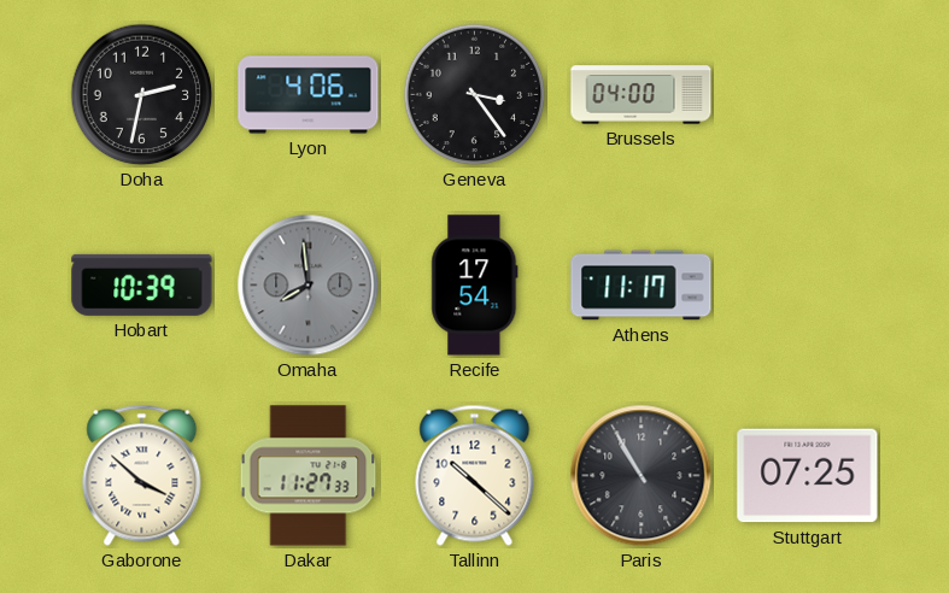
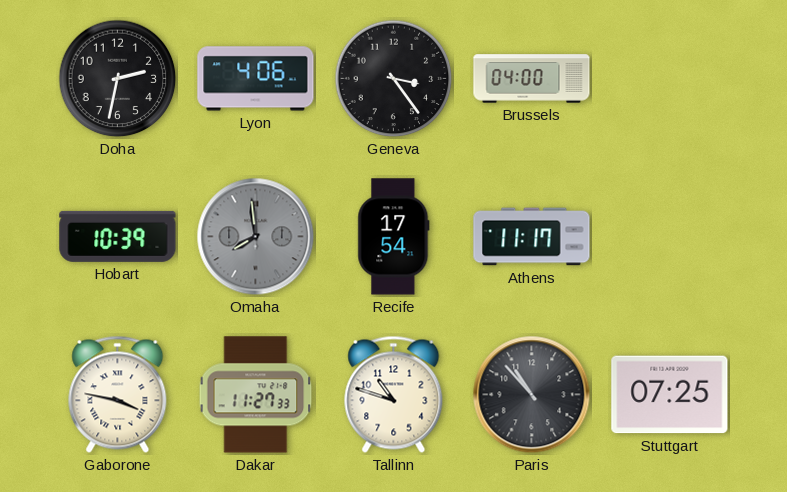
Gaborone: 3:52 -> 3:47
Tallinn: 10:22 -> 10:48
Paris: 10:55 -> 10:53
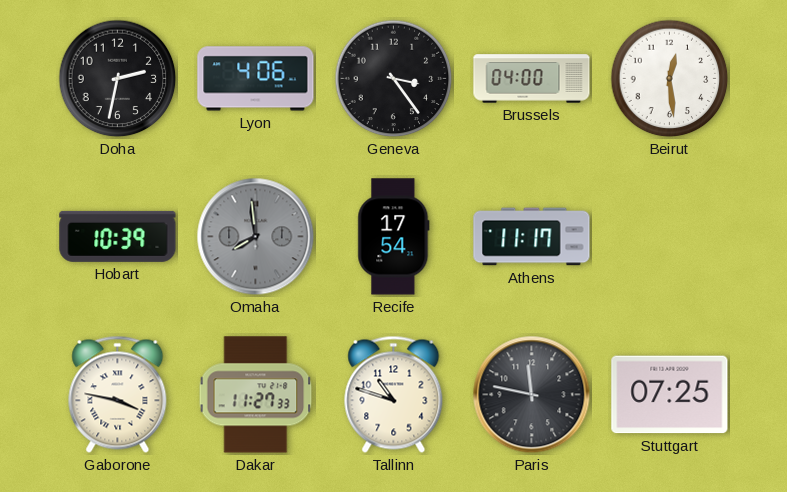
Beirut: none -> 12:29
Paris: 10:53 -> 11:47
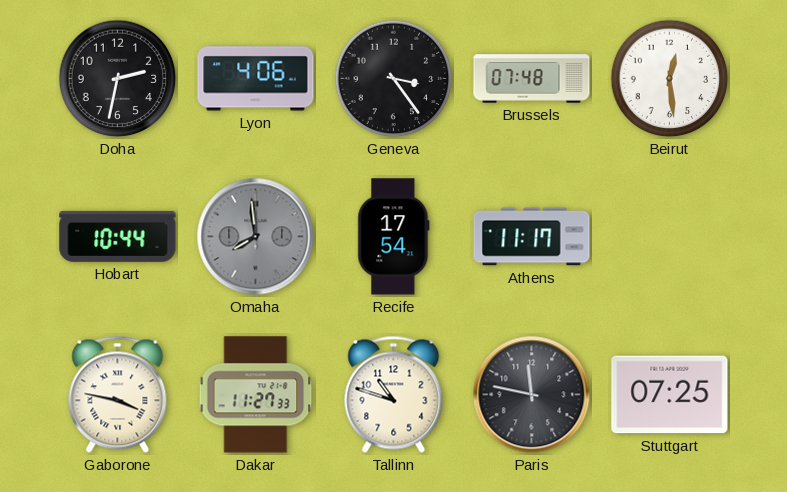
Brussels: 04:00 -> 07:48
Hobart: 10:39 -> 10:44
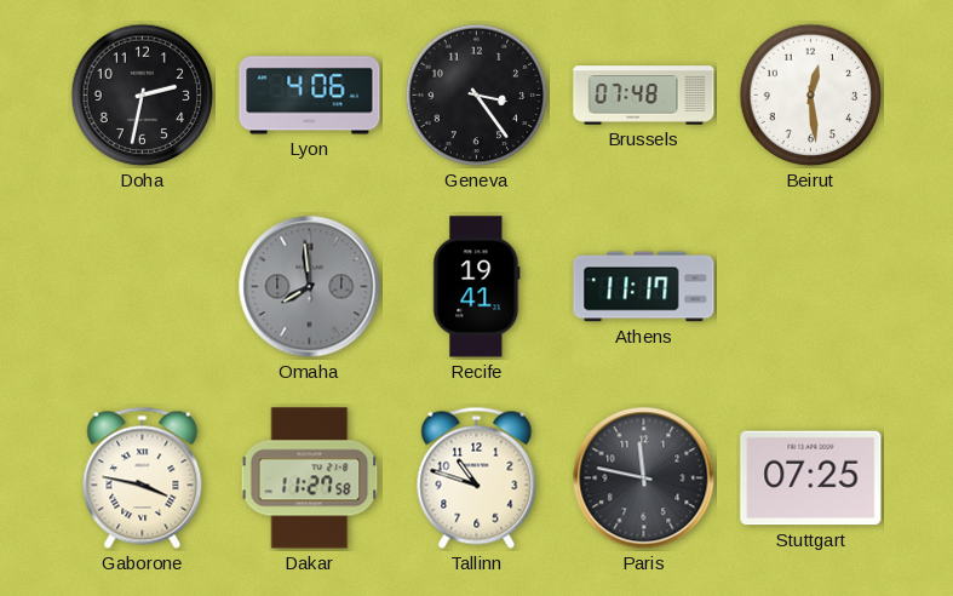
Hobart: 10:44 -> none
Recife: 17:54 -> 19:41
Dakar: 11:27:33 -> 11:27:58
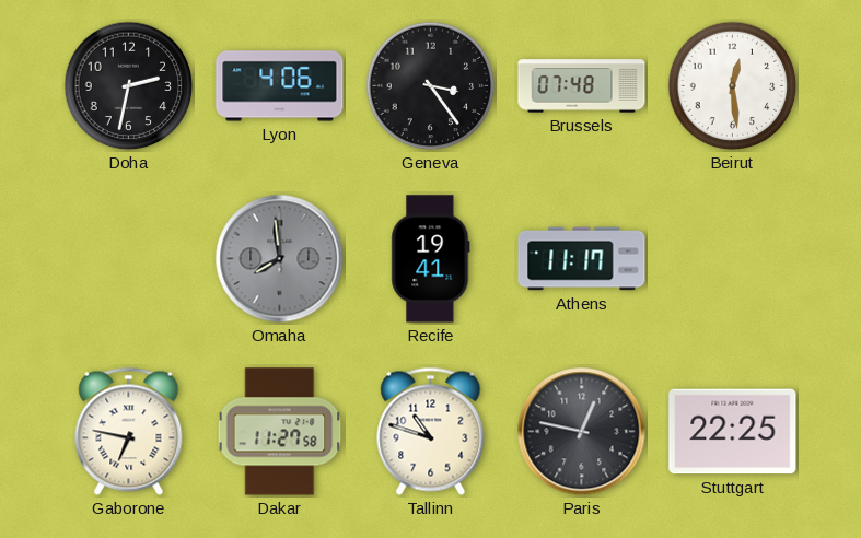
Gaborone: 3:47 -> 6:47
Paris: 11:47 -> 12:47
Stuttgart: 07:25 -> 22:25
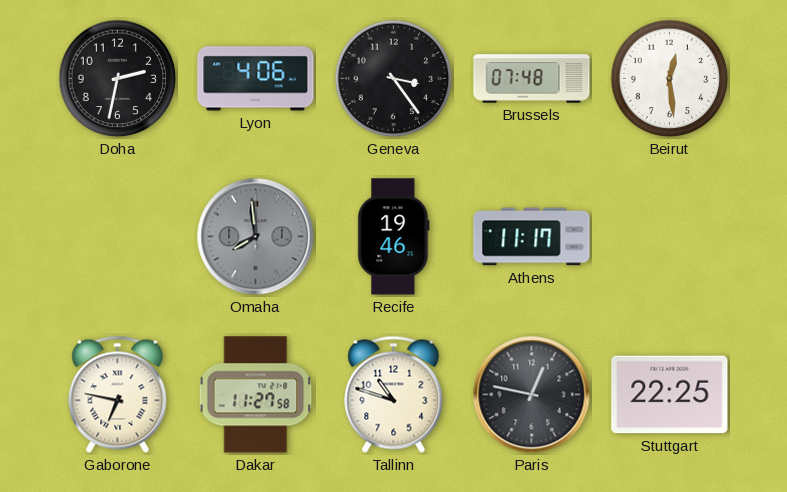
Recife: 19:41 -> 19:46
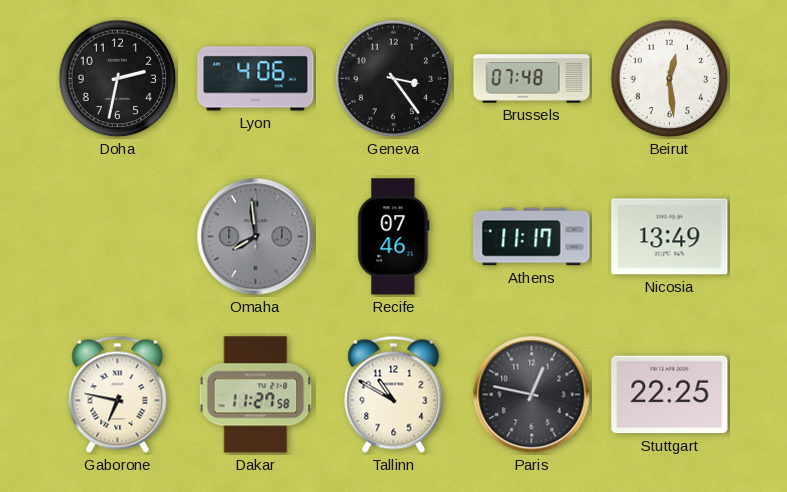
Recife: 19:46 -> 07:46
Nicosia: none -> 13:49
Tallinn: 10:48 -> 10:50
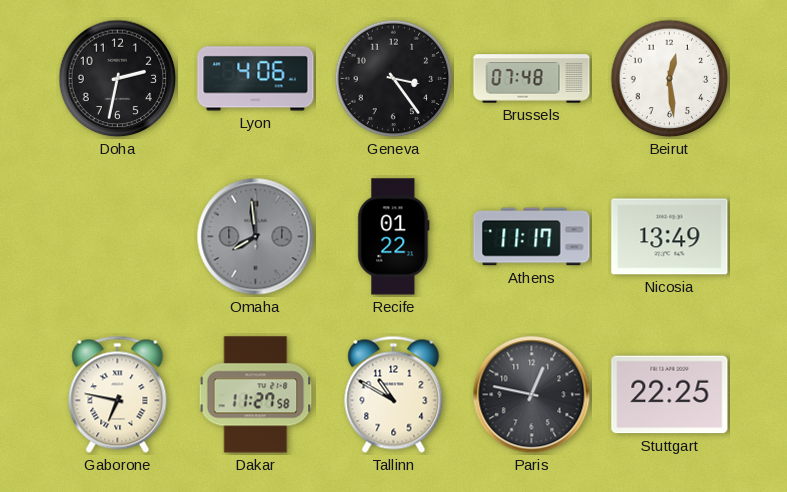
Recife: 07:46 -> 01:22
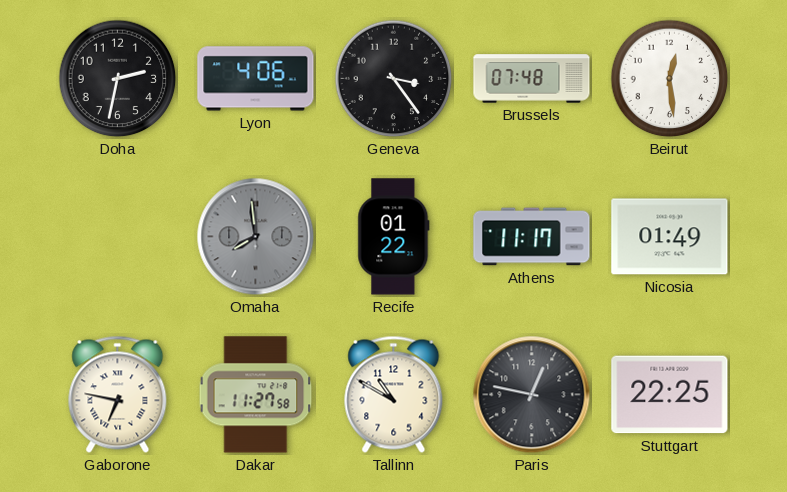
Nicosia: 13:49 -> 01:49
